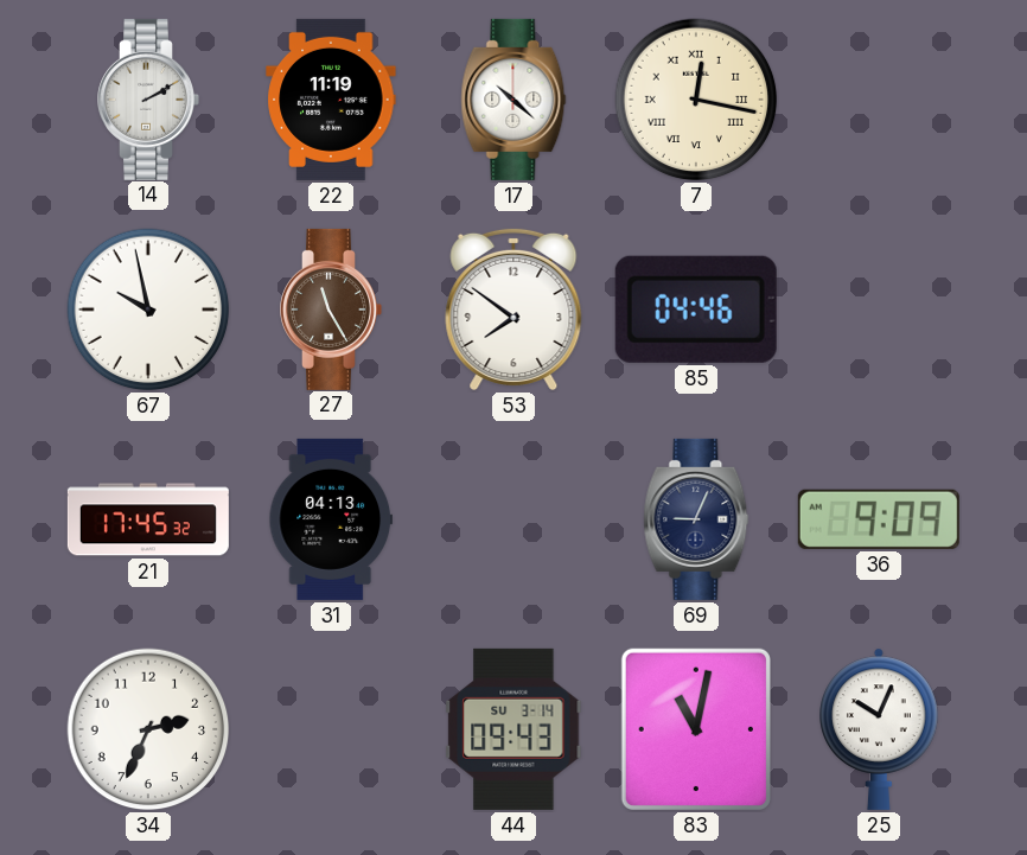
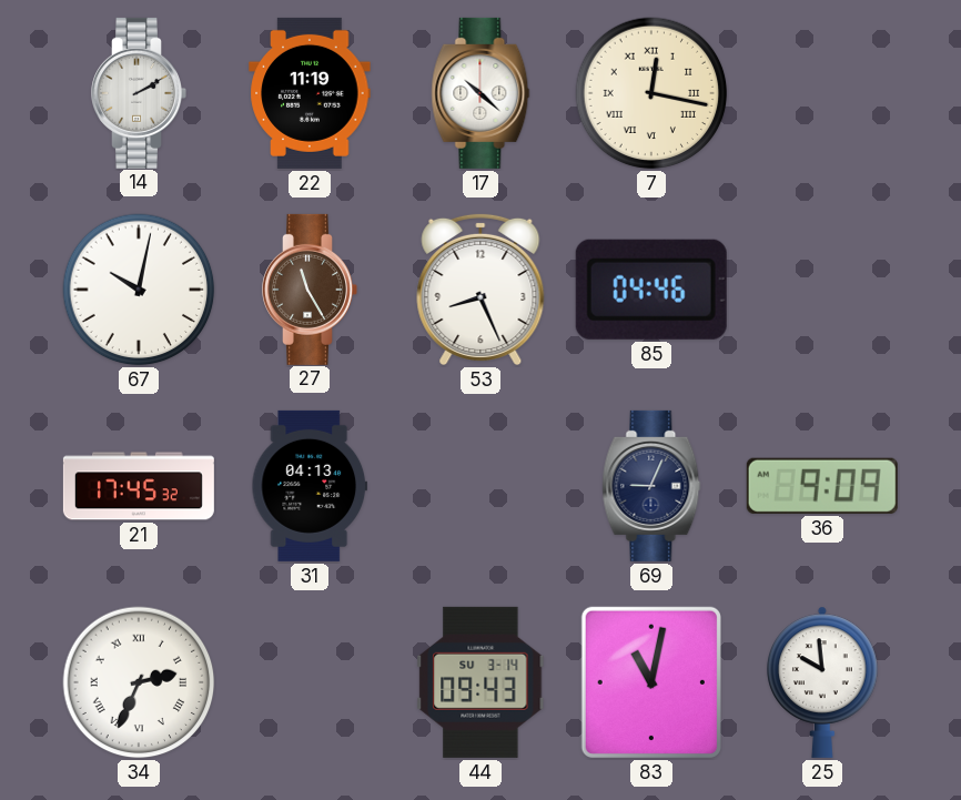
67: 9:58 -> 10:02
53: 7:51 -> 8:26
34 numerals: Arabic -> Roman
25: 10:04 -> 9:59
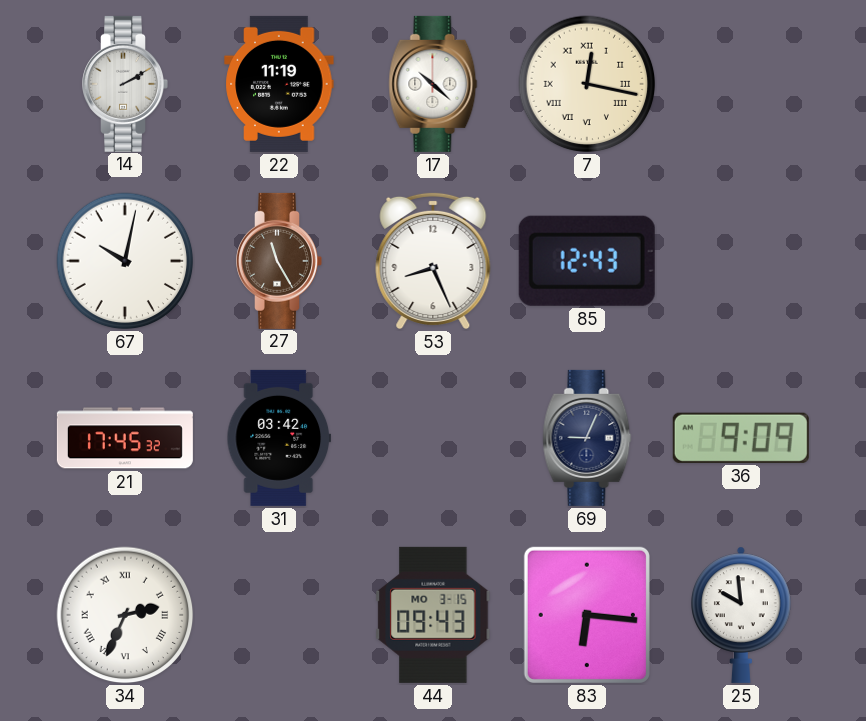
85: 04:46 -> 12:43
31: 04:13 -> 03:42
44 date: SU 3-14 -> MO 3-15
83: 11:02 -> 6:16
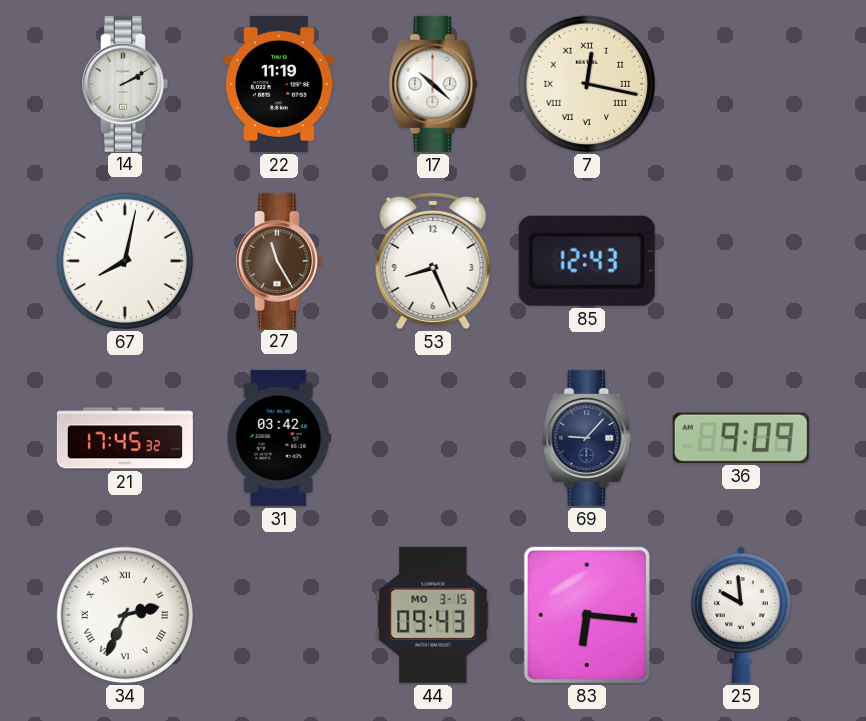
67: 10:02 -> 8:02
69: 9:04 -> 9:07
